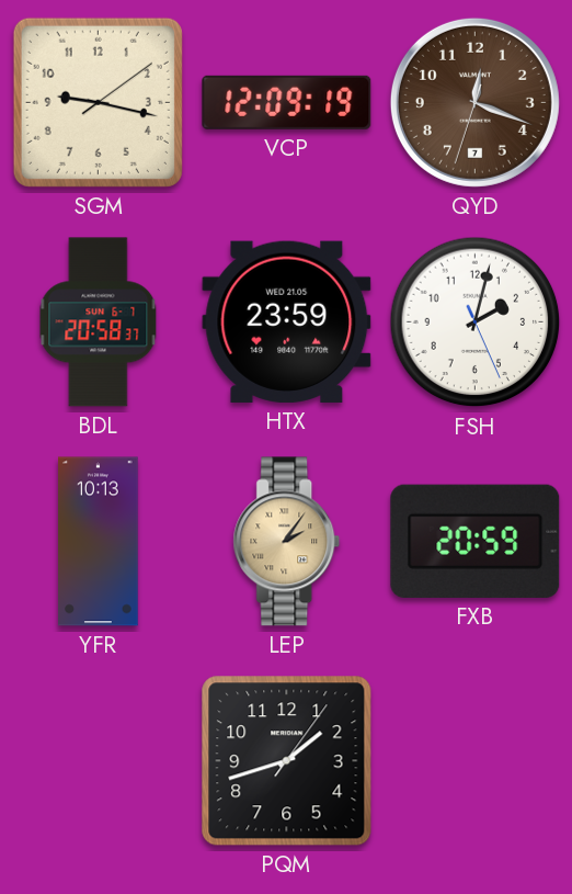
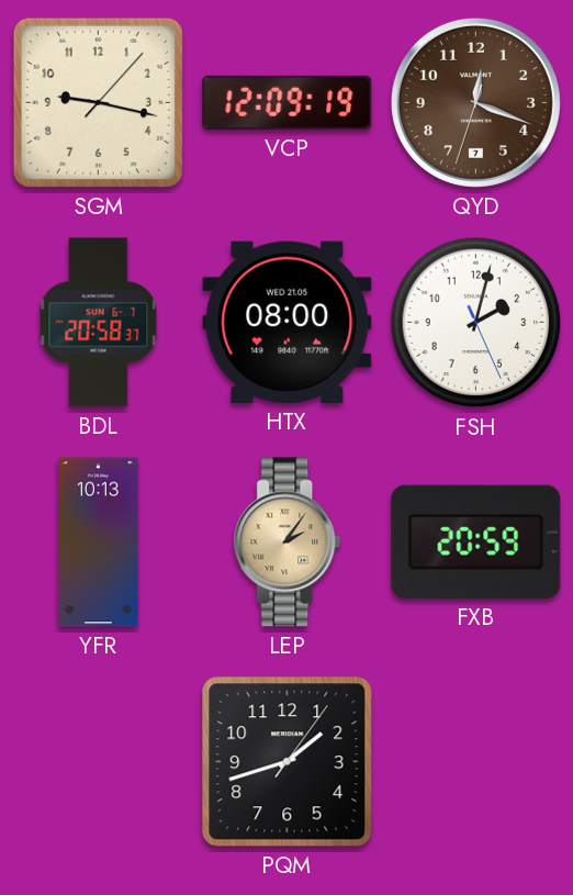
SGM: 9:17:09 -> 9:17:07
HTX: 23:59 -> 08:00
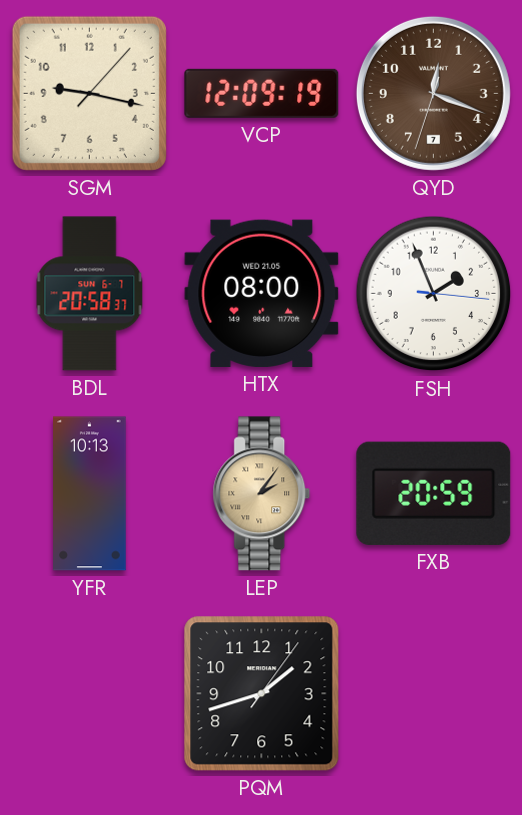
FSH: 2:02 -> 1:56
